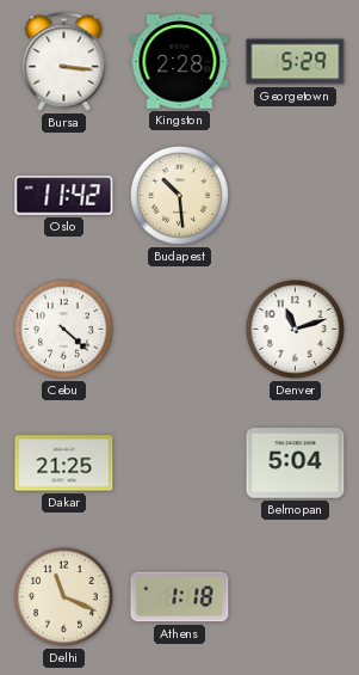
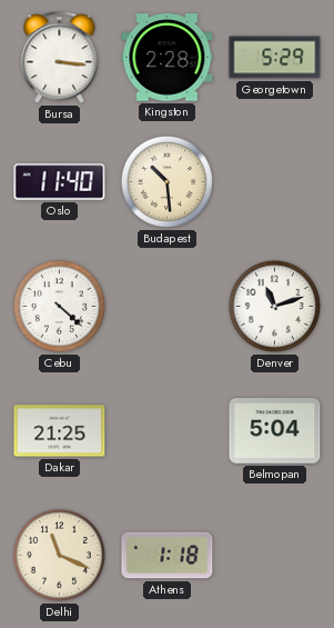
Oslo: 11:42 -> 11:40
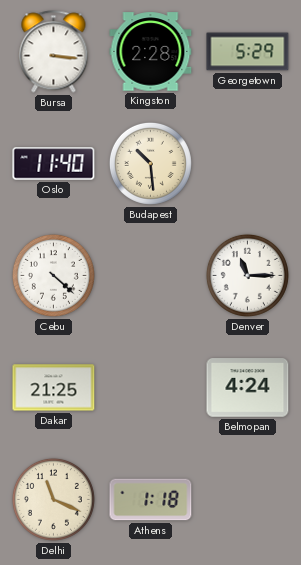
Denver: 11:12 -> 11:15
Belmopan: 5:04 -> 4:24
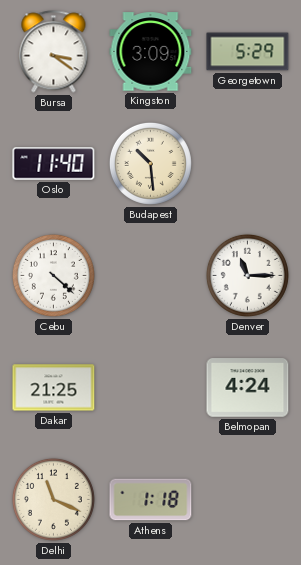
Bursa: 3:16 -> 3:21
Kingston: 2:28 -> 3:09
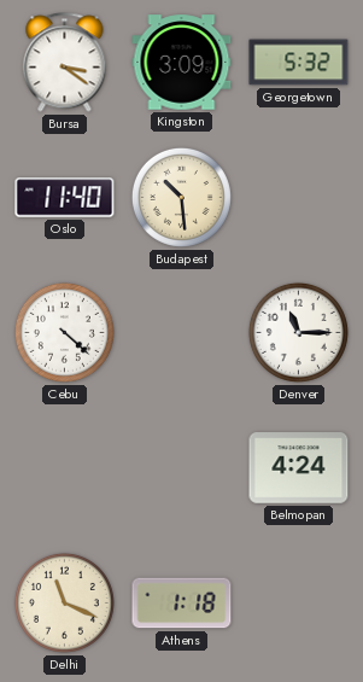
Georgetown: 5:29 -> 5:32
Dakar: 21:25 -> none
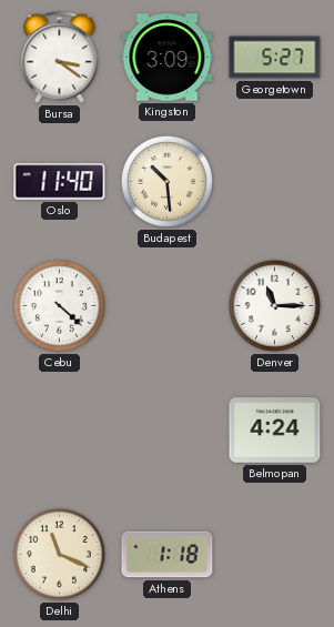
Georgetown: 5:32 -> 5:27
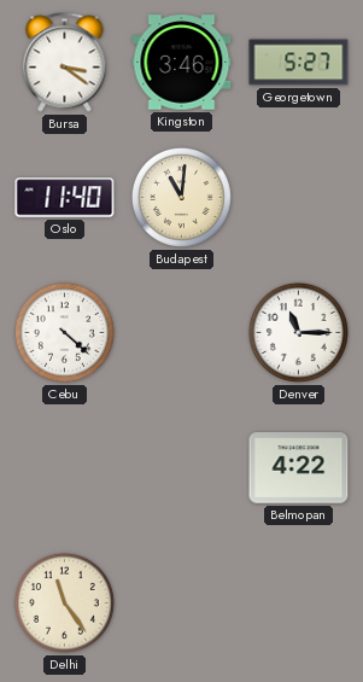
Kingston: 3:09 -> 3:46
Budapest: 10:29 -> 11:01
Belmopan: 4:24 -> 4:22
Delhi: 11:19 -> 11:24
Athens: 1:18 -> none
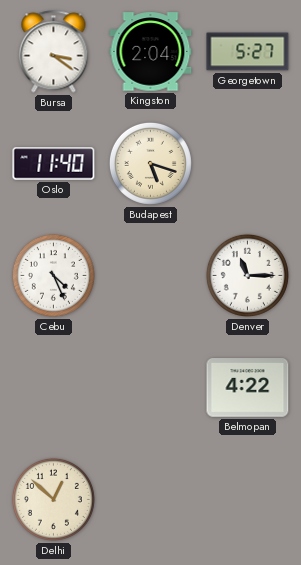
Kingston: 3:46 -> 2:04
Budapest: 11:01 -> 5:18
Cebu: 4:22 -> 4:26
Delhi: 11:24 -> 12:52
